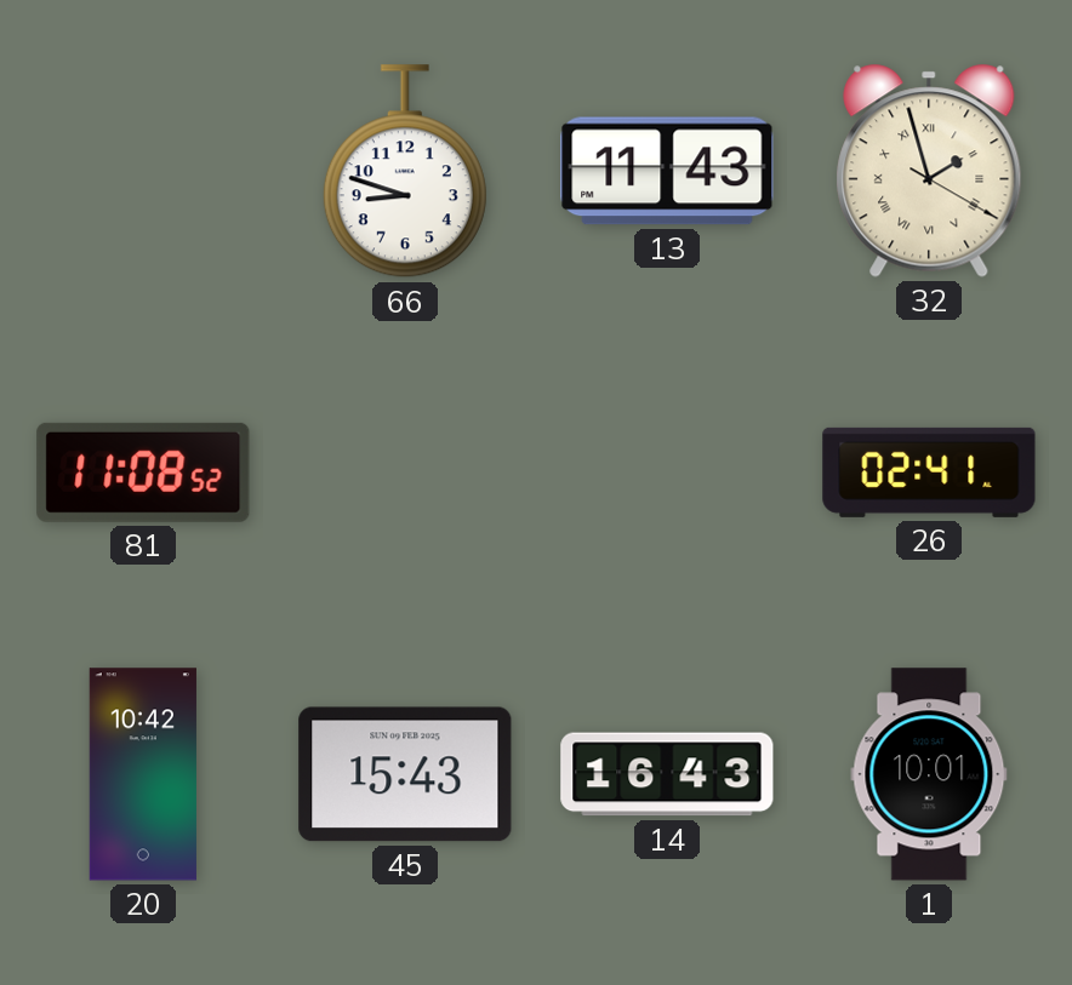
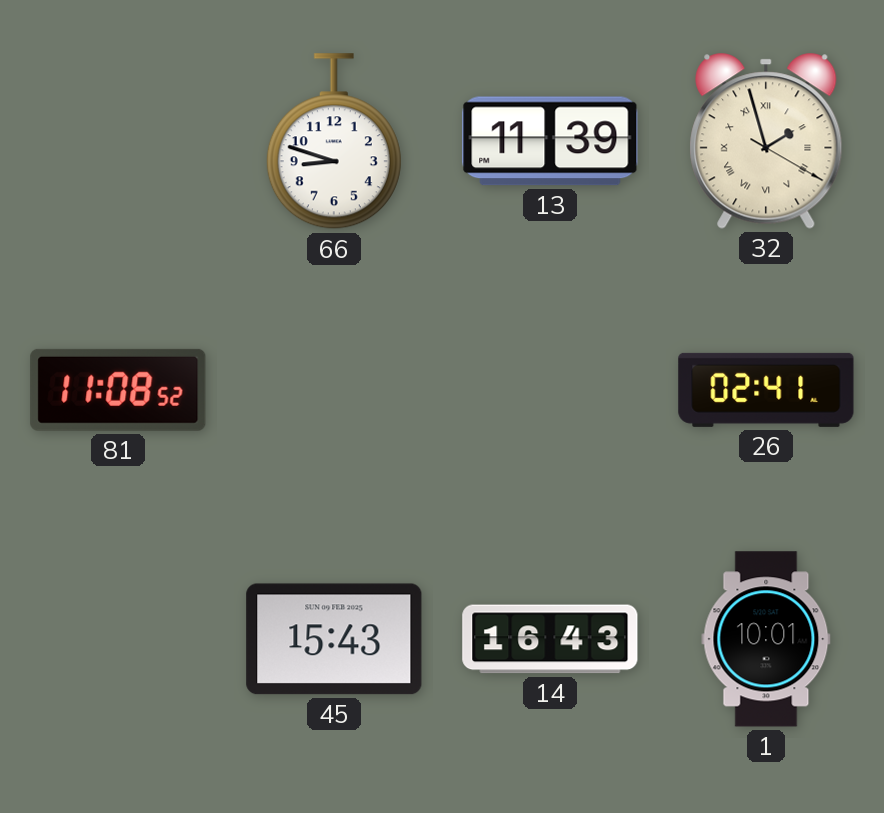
13: 11:43 -> 11:39
20: 10:42 -> none
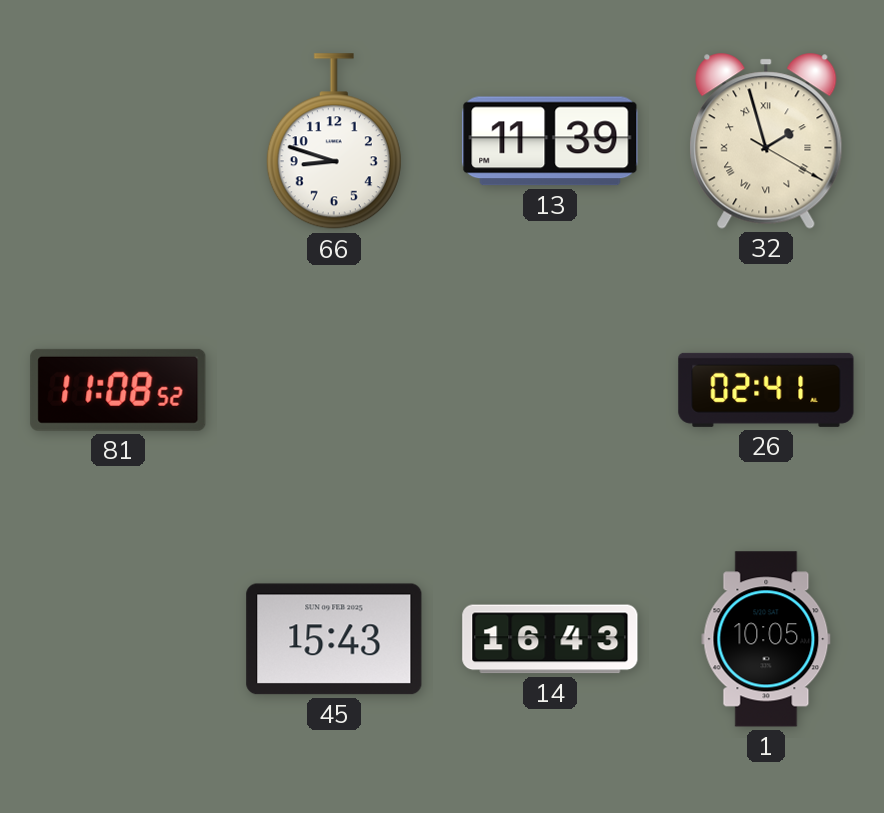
1: 10:01 -> 10:05
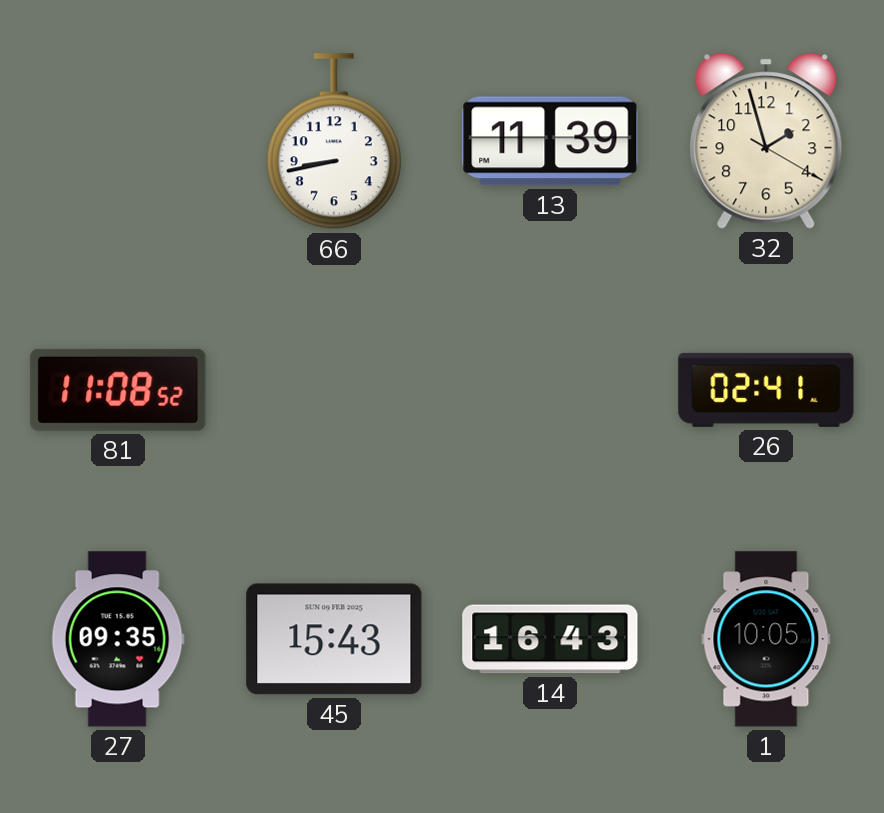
66: 8:48 -> 8:43
32 numerals: Roman -> Arabic
27: none -> 09:35
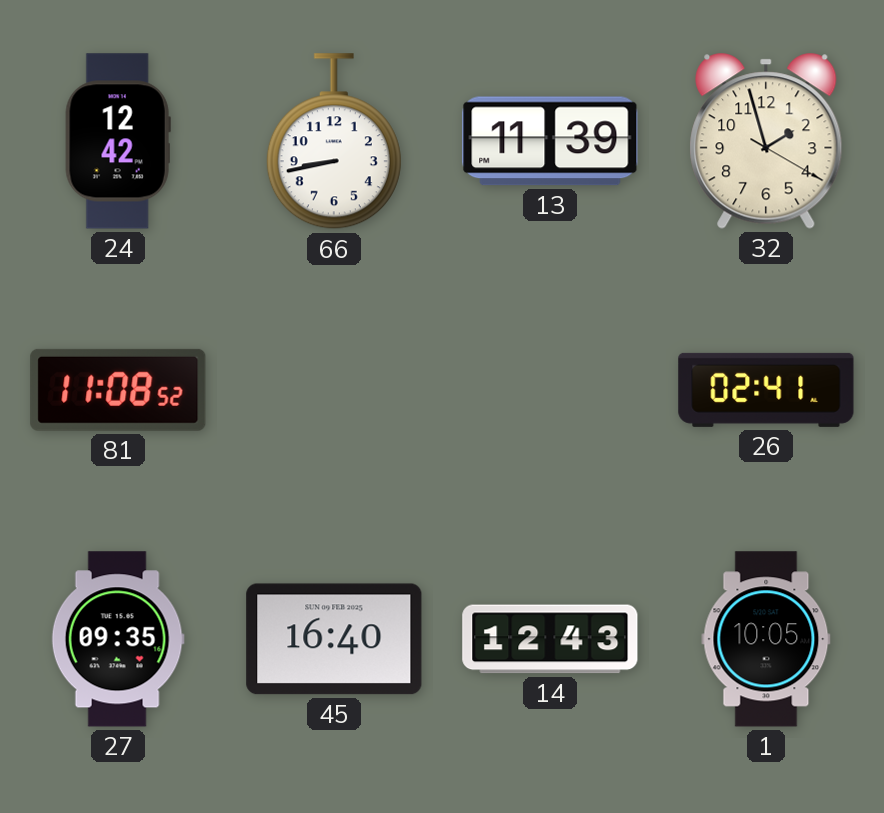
24: none -> 12:42
45: 15:43 -> 16:40
14: 16:43 -> 12:43
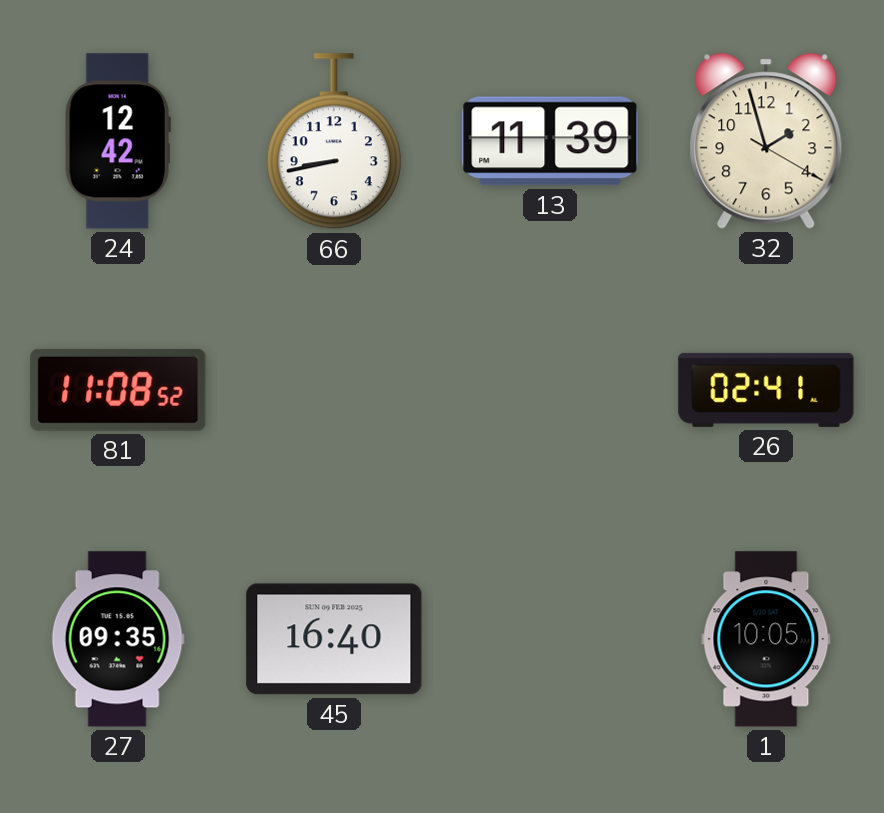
14: 12:43 -> none
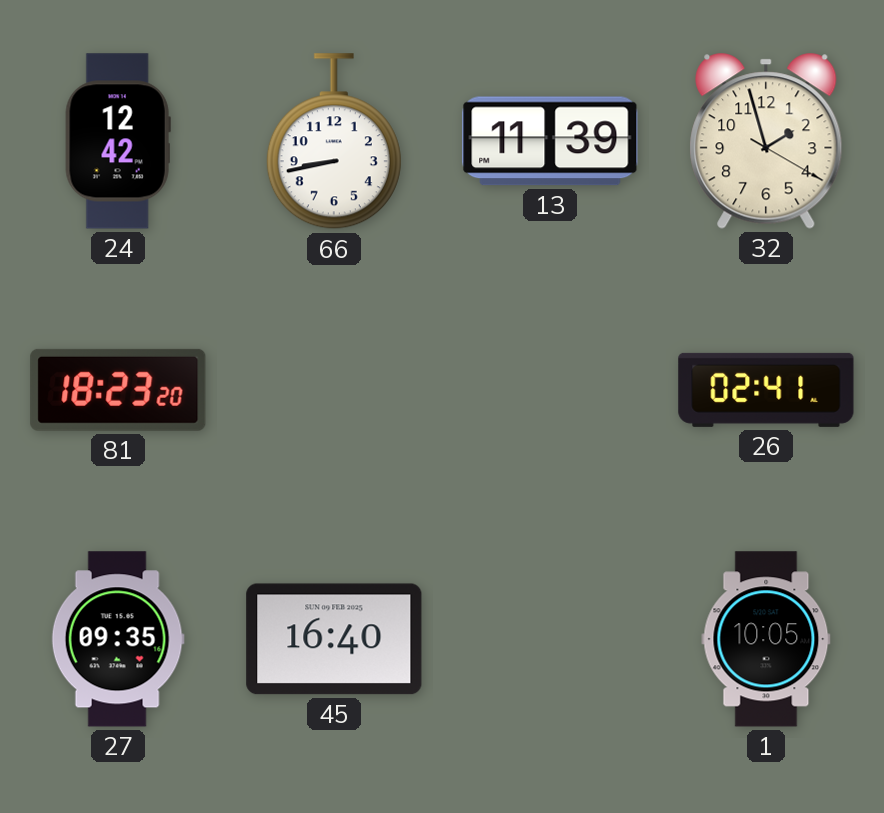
81: 11:08 -> 18:23
